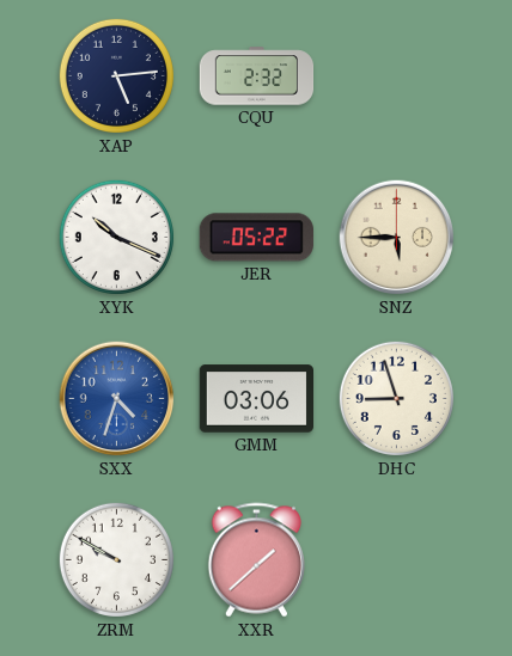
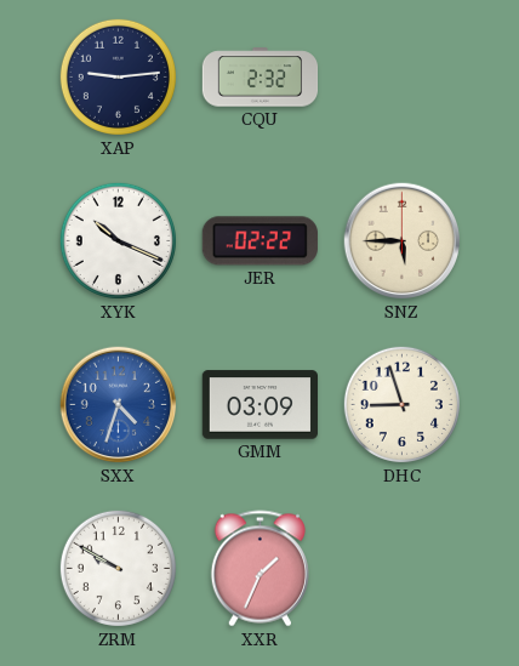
XAP: 5:14 -> 9:14
JER: 05:22 -> 02:22
GMM: 03:06 -> 03:09
XXR: 1:38 -> 1:34
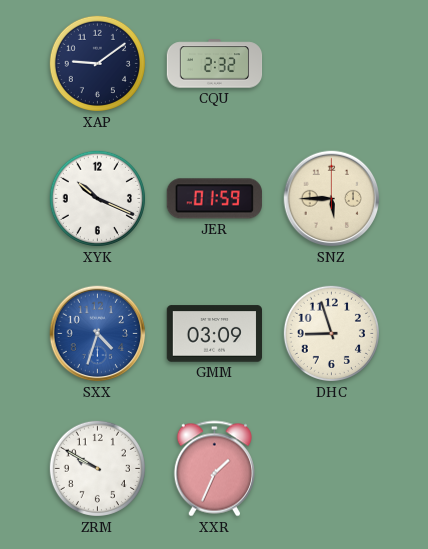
XAP: 9:14 -> 9:09
JER: 02:22 -> 01:59
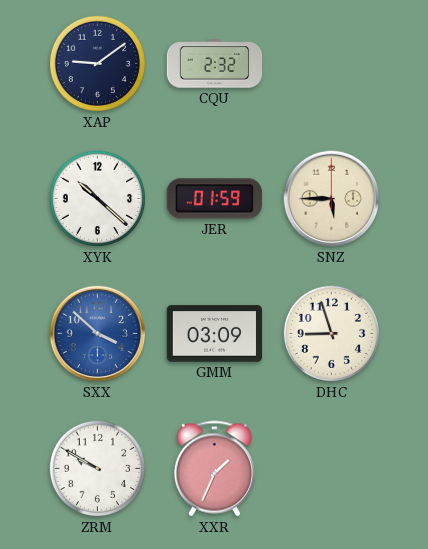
XYK: 10:19 -> 10:22
SXX: 4:33 -> 3:52
